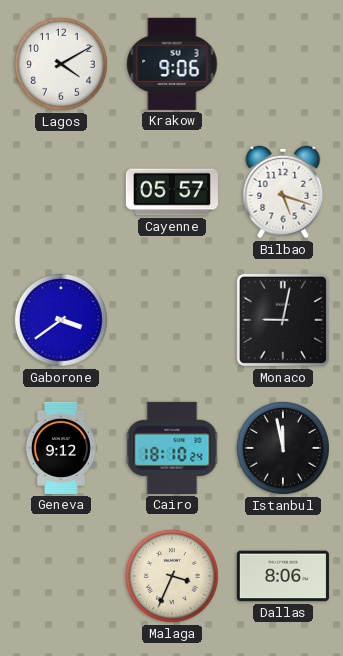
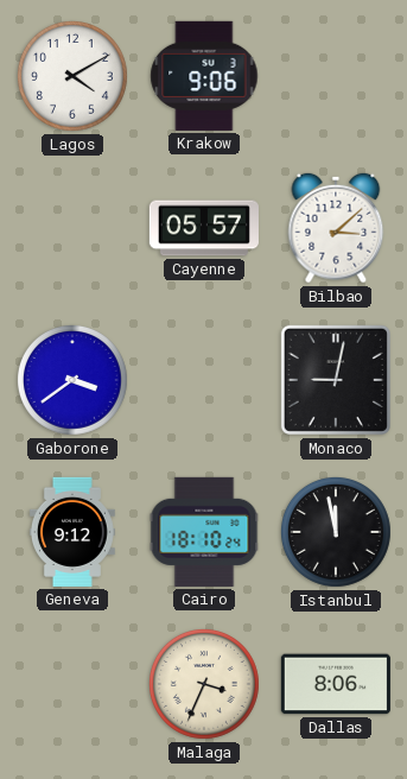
Bilbao: 5:18 -> 3:08
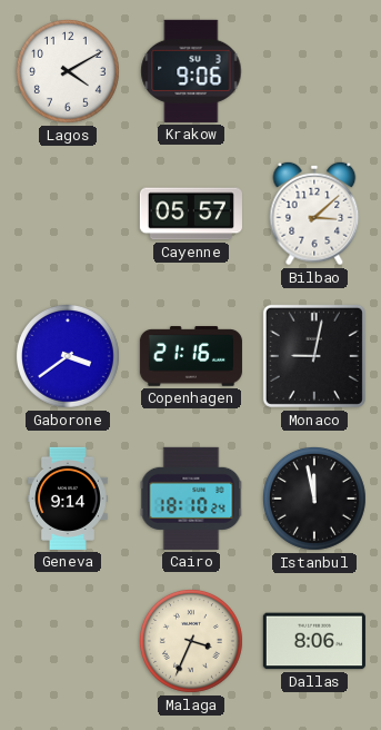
Copenhagen: none -> 21:16
Geneva: 9:12 -> 9:14
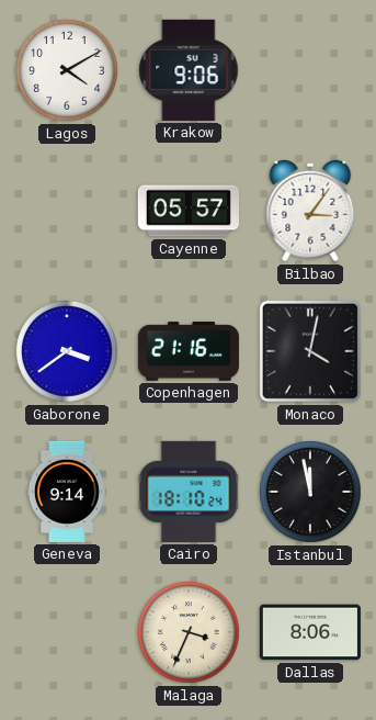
Bilbao: 3:08 -> 3:06
Monaco: 9:02 -> 4:02
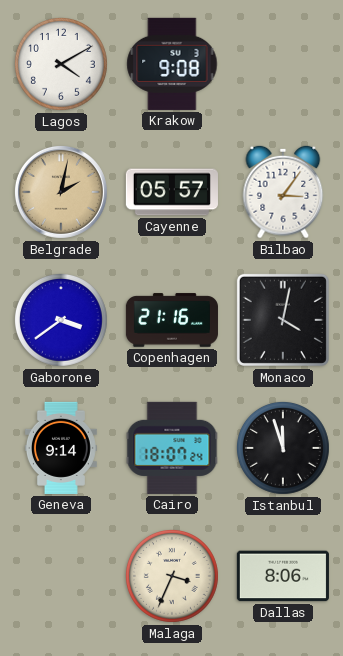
Krakow: 9:06 -> 9:08
Belgrade: none -> 2:02
Cairo: 18:10 -> 18:07
Istanbul: 11:58 -> 11:57
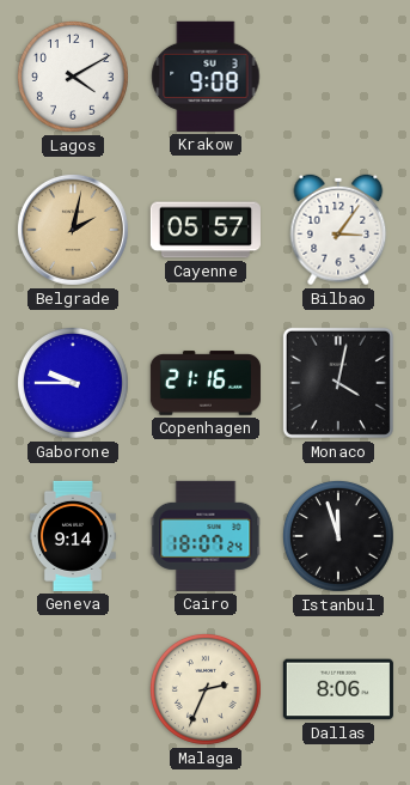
Gaborone: 3:39 -> 9:45
Malaga: 3:34 -> 2:34
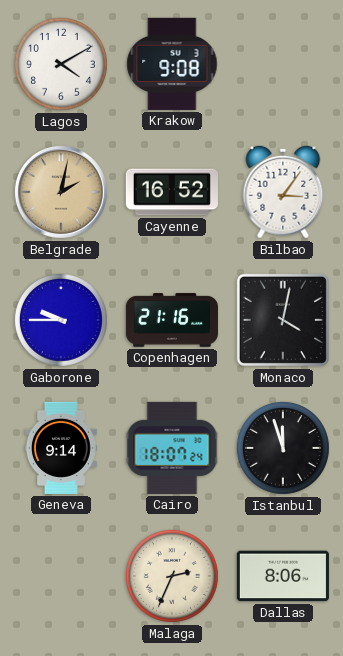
Cayenne: 05:57 -> 16:52
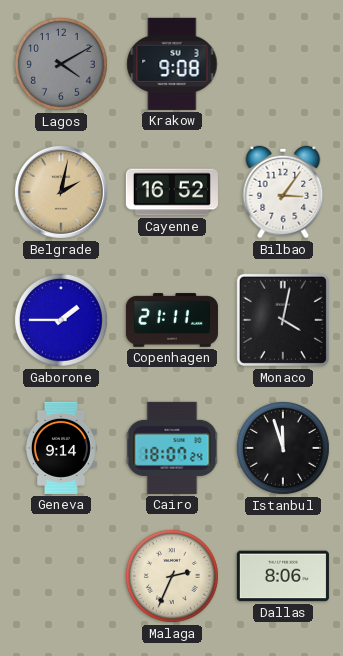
Lagos dial: white -> grey
Gaborone: 9:45 -> 1:45
Copenhagen: 21:16 -> 21:11
